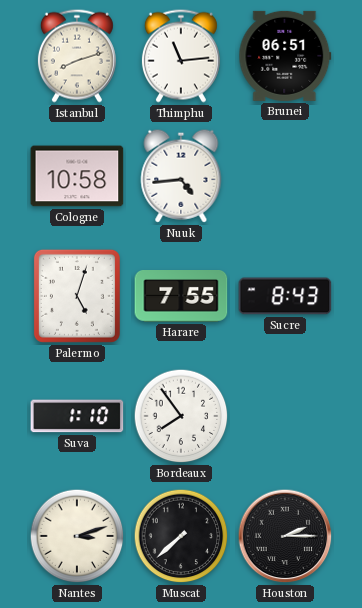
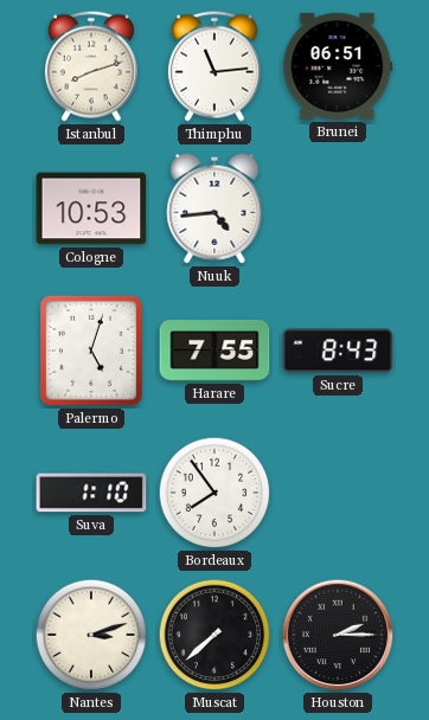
Cologne: 10:58 -> 10:53
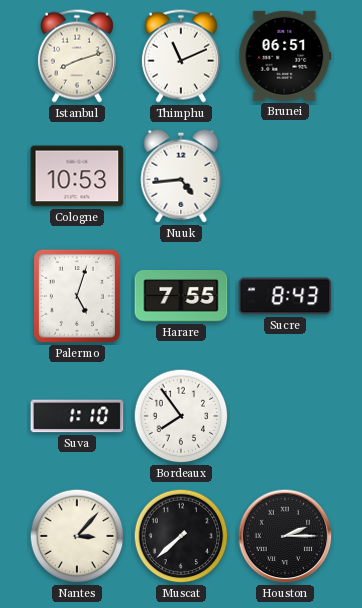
Thimphu: 11:14 -> 11:11
Nantes: 3:12 -> 3:07
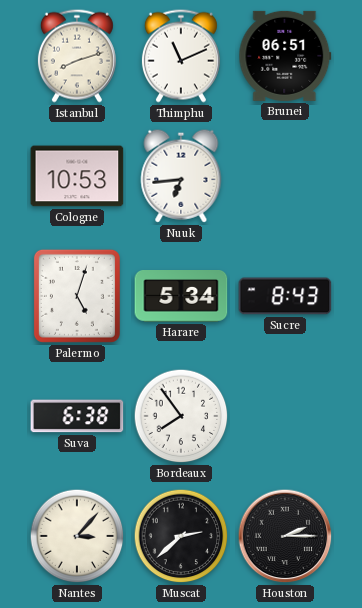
Nuuk: 4:44 -> 6:44
Harare: 7:55 -> 5:34
Suva: 1:10 -> 6:38
Muscat: 7:38 -> 2:38
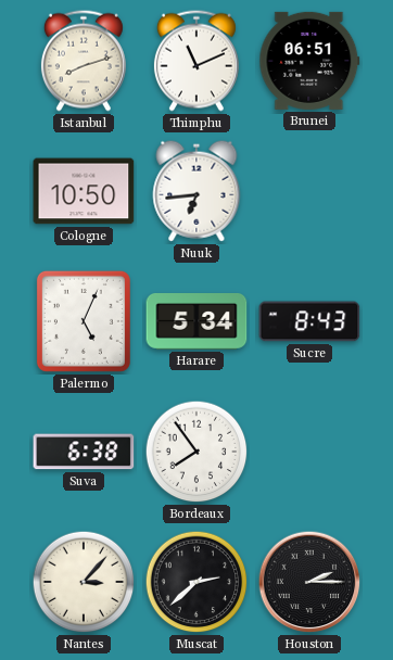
Cologne: 10:53 -> 10:50
Palermo: 5:03 -> 5:04
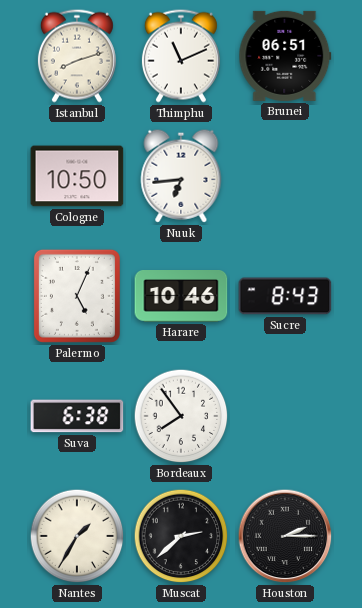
Harare: 5:34 -> 10:46
Nantes: 3:07 -> 1:35
